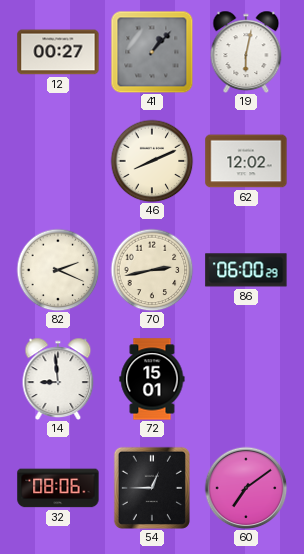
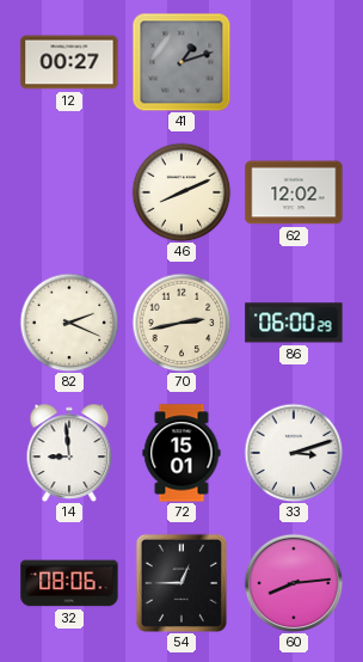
41: 1:07 -> 1:12
19: 6:02 -> none
33: none -> 3:12
60: 7:09 -> 8:14
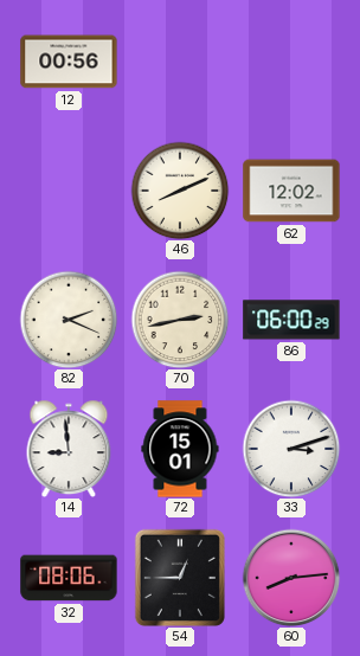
12: 00:27 -> 00:56
41: 1:12 -> none
